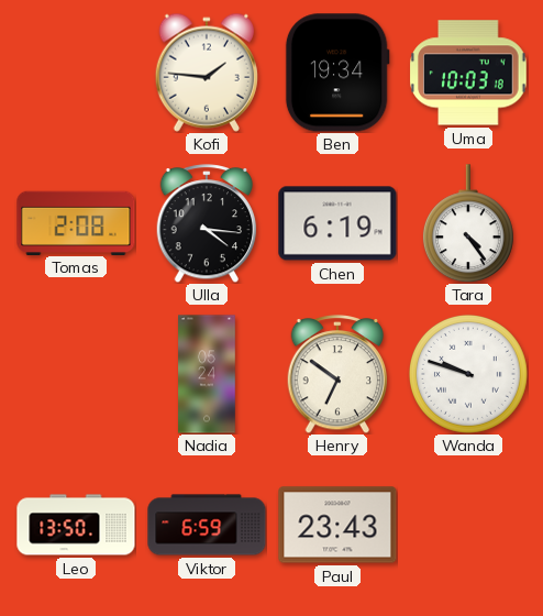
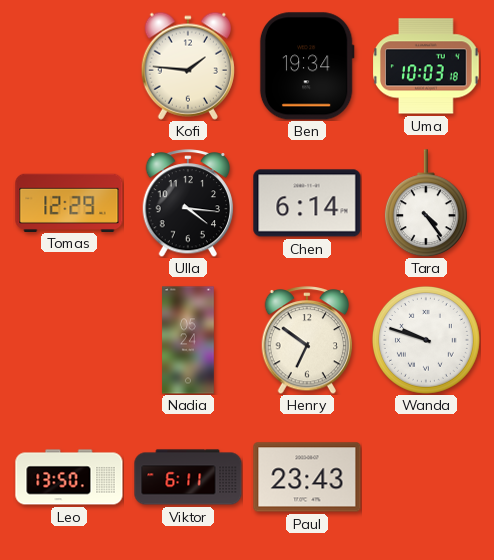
Tomas: 2:08 -> 12:29
Chen: 6:19 -> 6:14
Viktor: 6:59 -> 6:11
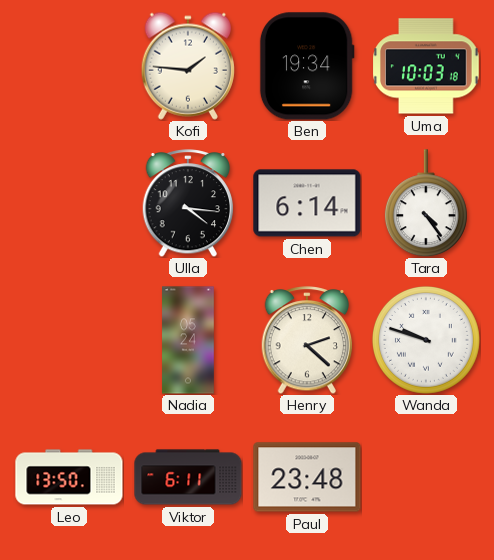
Tomas: 12:29 -> none
Henry: 6:51 -> 2:22
Paul: 23:43 -> 23:48
